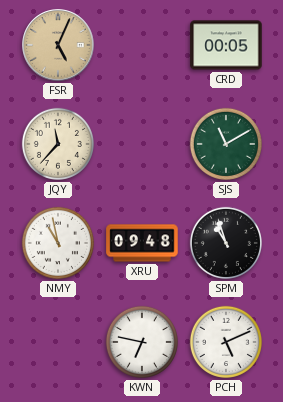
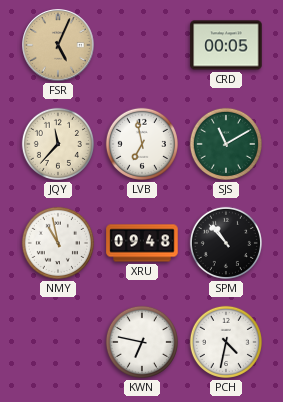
LVB: none -> 6:58
SPM: 10:57 -> 10:53
PCH: 5:11 -> 4:32
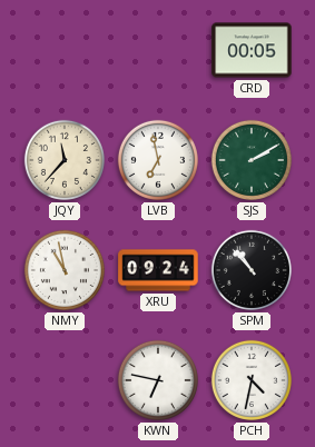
FSR: 5:04 -> none
SJS: 11:10 -> 2:10
XRU: 09:48 -> 09:24
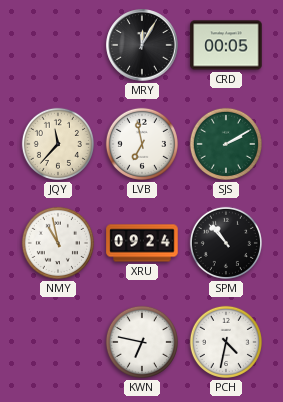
MRY: none -> 12:05
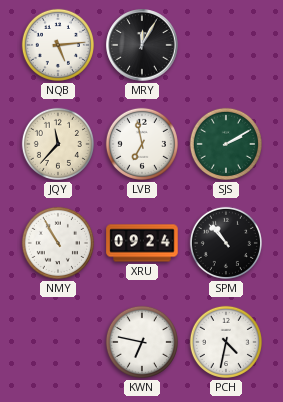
NQB: none -> 5:14
CRD: 00:05 -> none
NMY: 10:58 -> 10:55
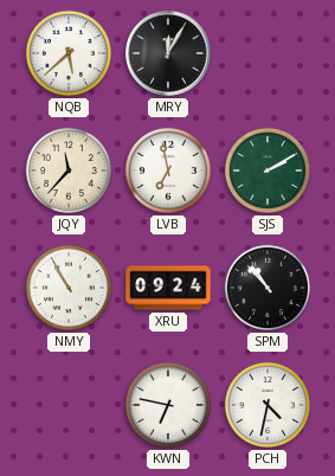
NQB: 5:14 -> 5:38
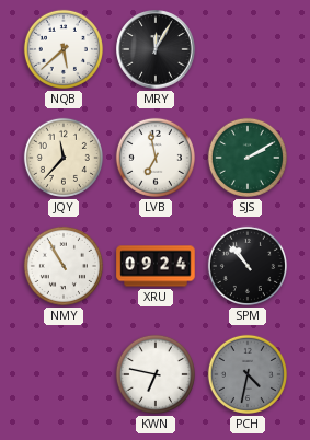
PCH dial: white -> grey
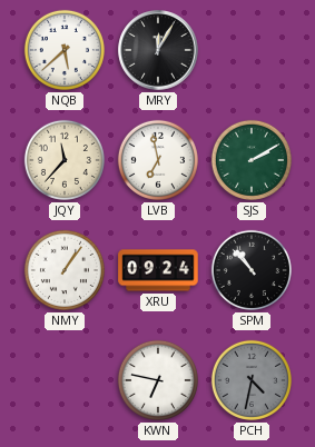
NMY: 10:55 -> 1:06
